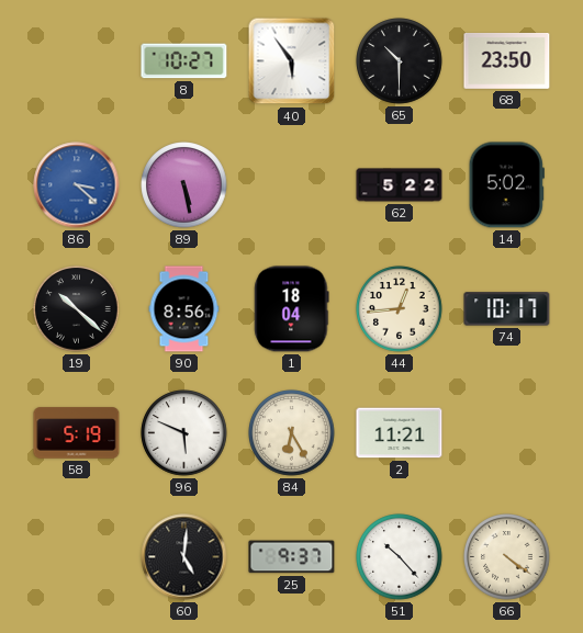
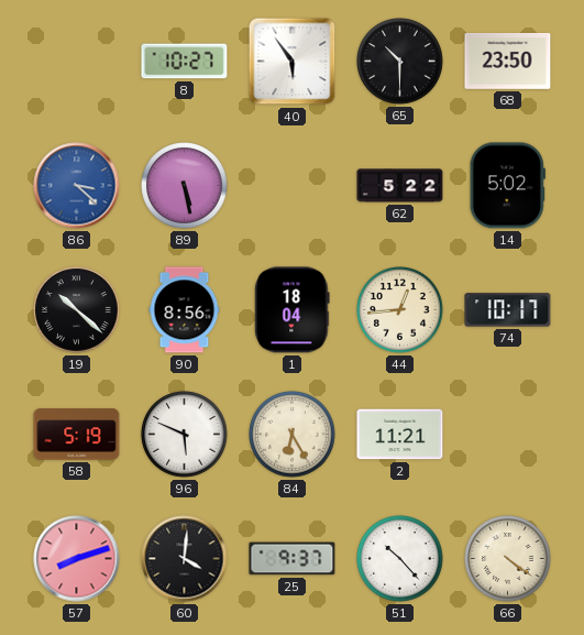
57: none -> 8:12
60: 5:01 -> 4:01
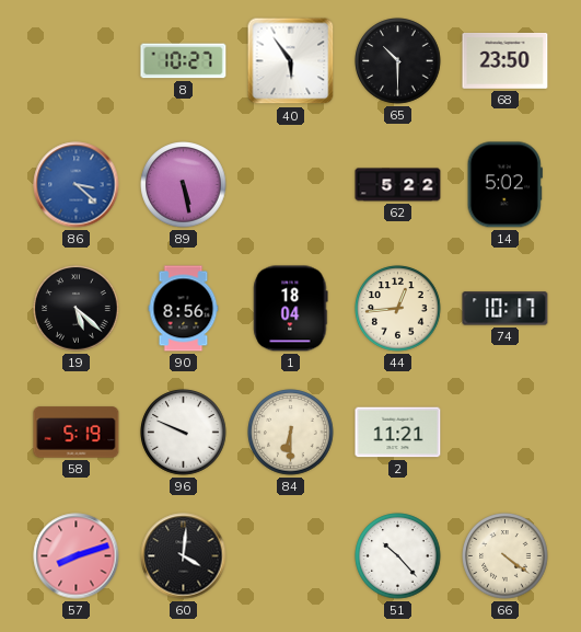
19: 10:22 -> 5:22
96: 5:49 -> 9:49
84: 6:25 -> 6:30
25: 9:37 -> none
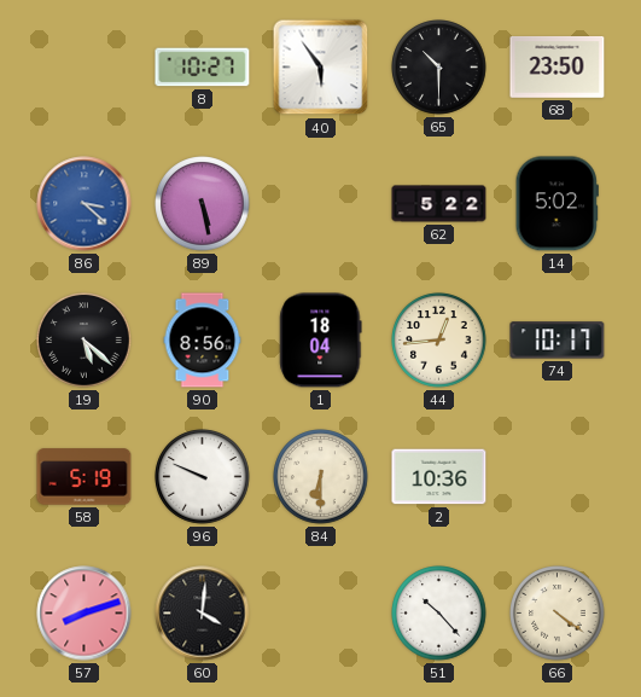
2: 11:21 -> 10:36
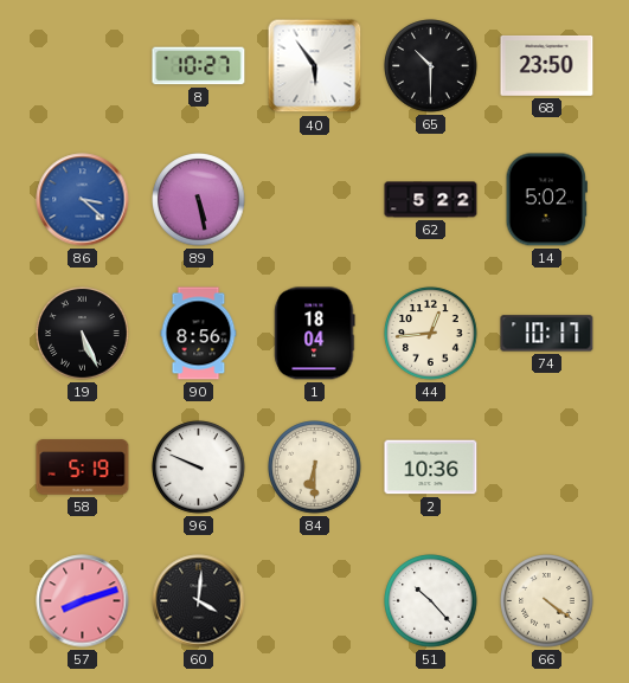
19: 5:22 -> 5:26
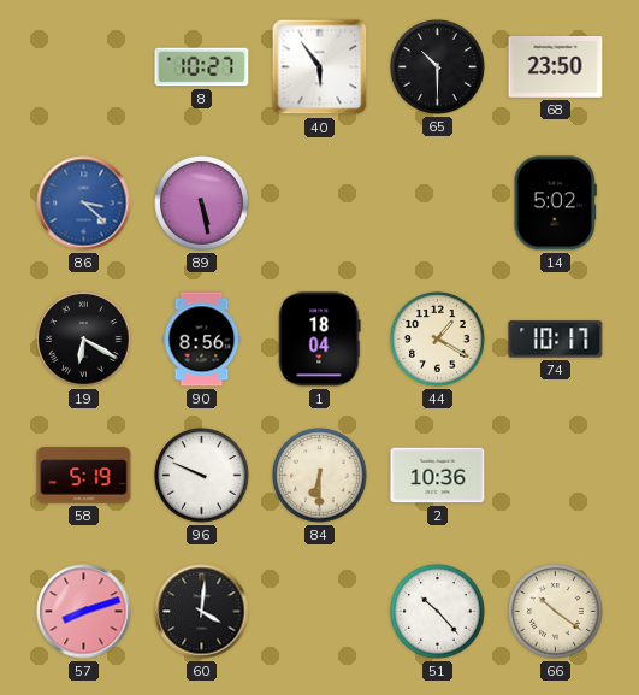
62: 5:22 -> none
19: 5:26 -> 6:20
44: 12:44 -> 1:20
66: 4:21 -> 10:21
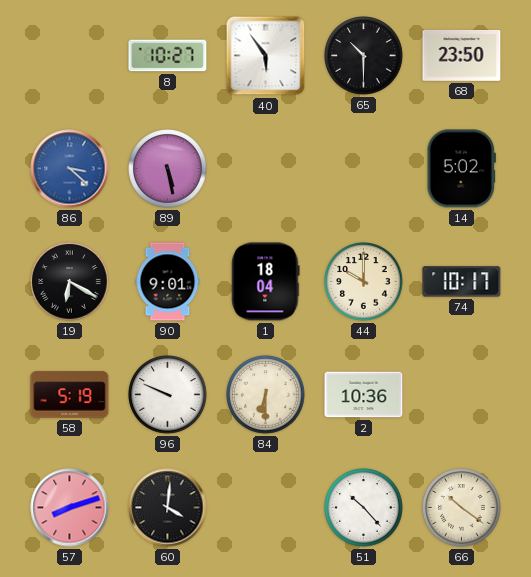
90: 8:56 -> 9:01
44: 1:20 -> 10:00
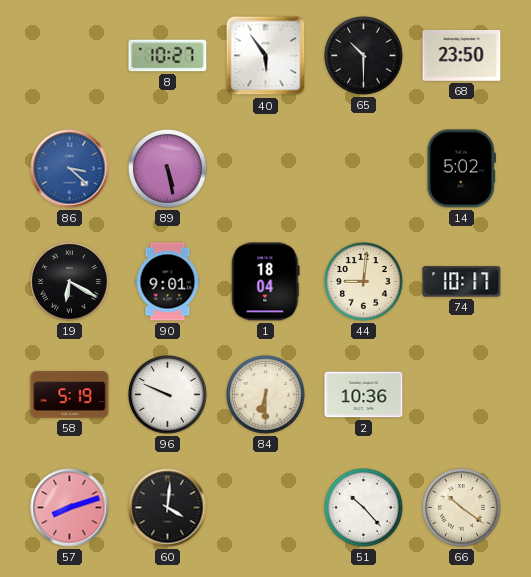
44: 10:00 -> 9:01
